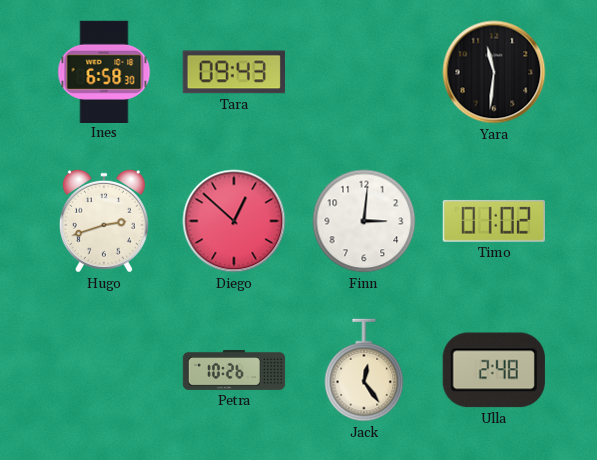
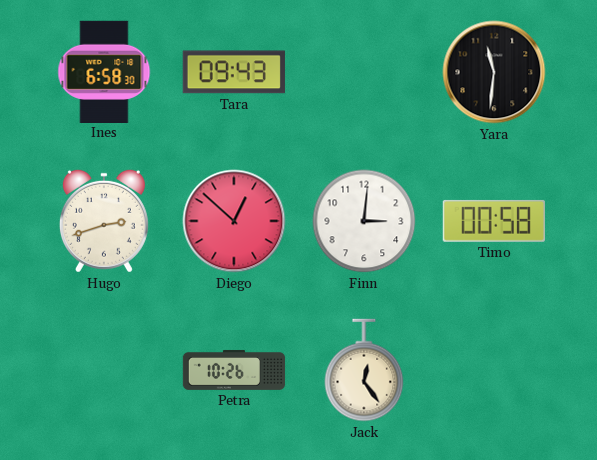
Timo: 01:02 -> 00:58
Ulla: 2:48 -> none
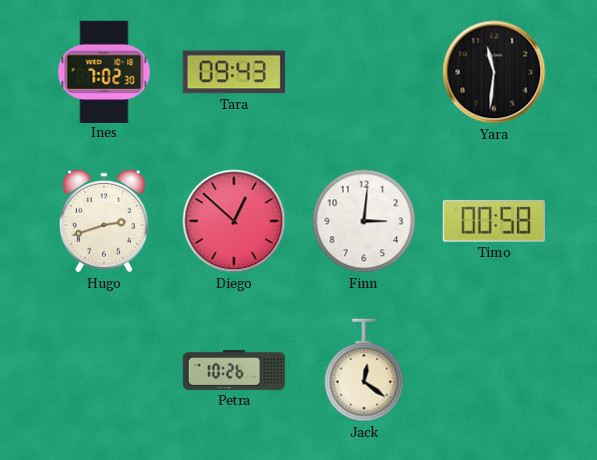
Ines: 6:58 -> 7:02
Jack: 12:24 -> 12:21
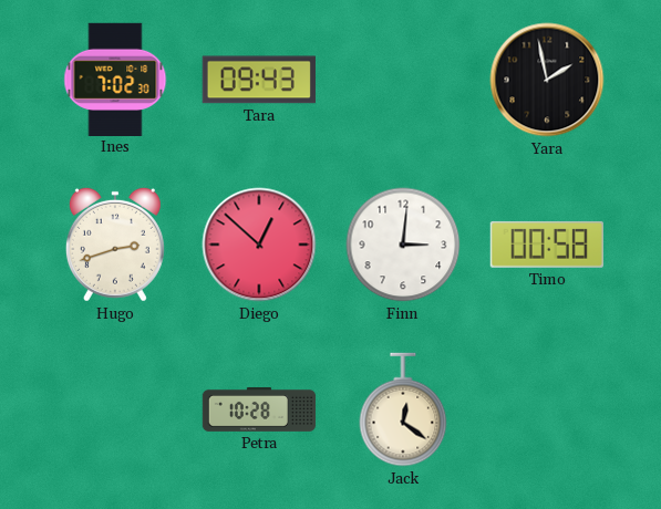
Yara: 11:31 -> 1:58
Petra: 10:26 -> 10:28
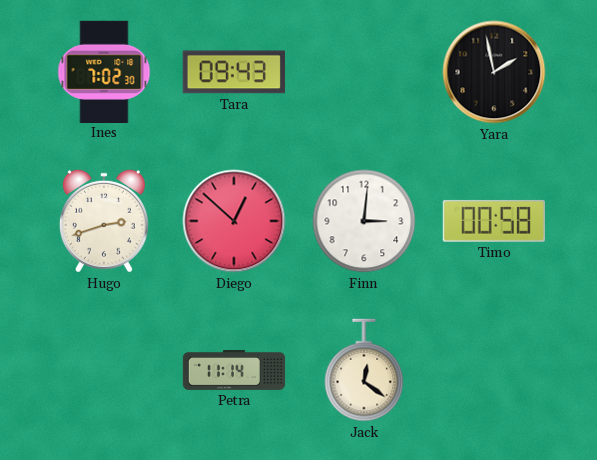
Petra: 10:28 -> 11:14
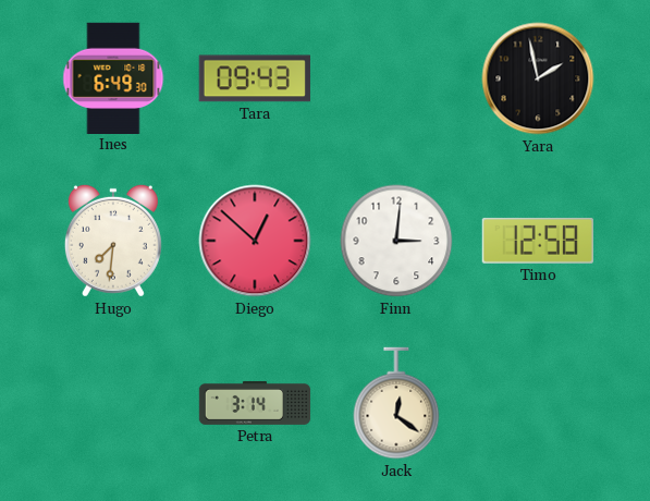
Ines: 7:02 -> 6:49
Hugo: 2:42 -> 7:31
Timo: 00:58 -> 12:58
Petra: 11:14 -> 3:14
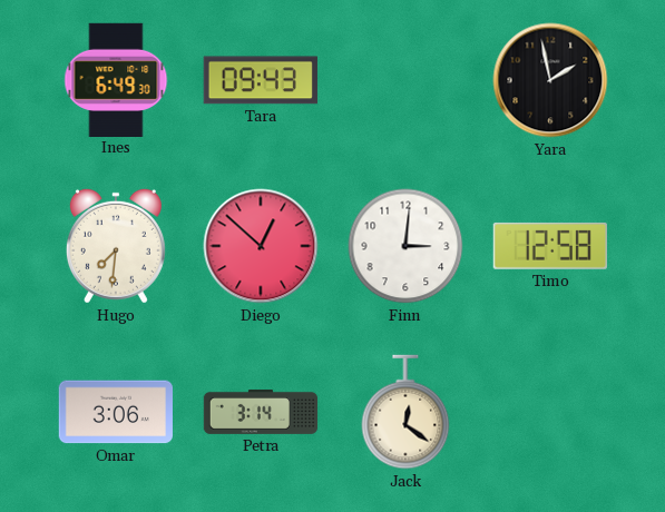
Omar: none -> 3:06
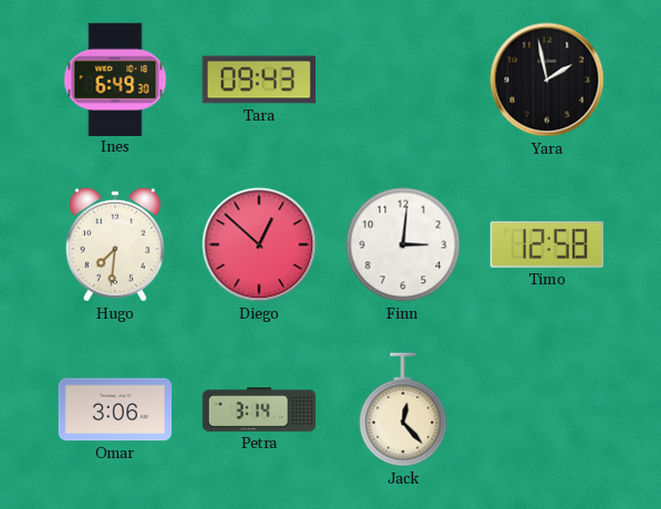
Jack: 12:21 -> 12:23
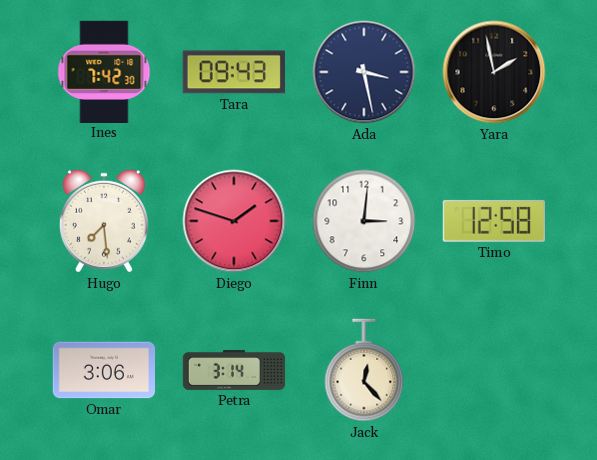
Ines: 6:49 -> 7:42
Ada: none -> 3:28
Hugo: 7:31 -> 7:29
Diego: 12:52 -> 1:48
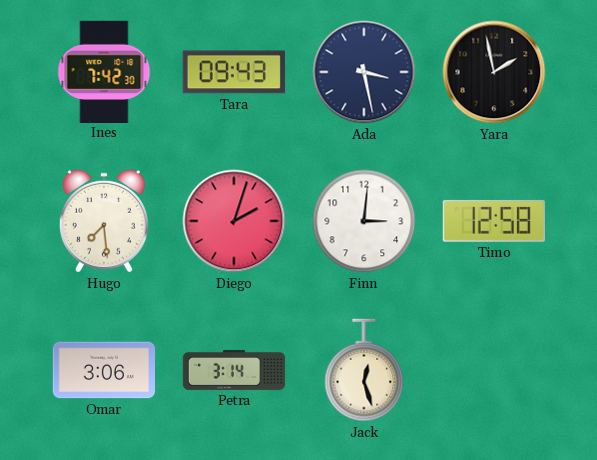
Diego: 1:48 -> 2:03
Jack: 12:23 -> 12:27
